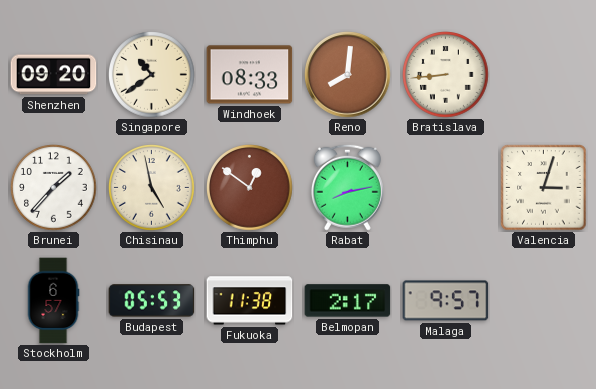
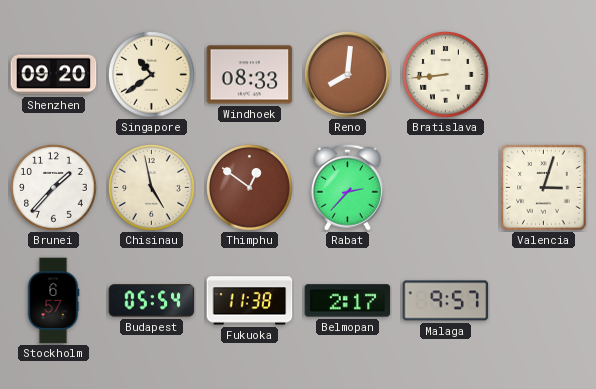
Rabat: 8:13 -> 2:37
Budapest: 05:53 -> 05:54
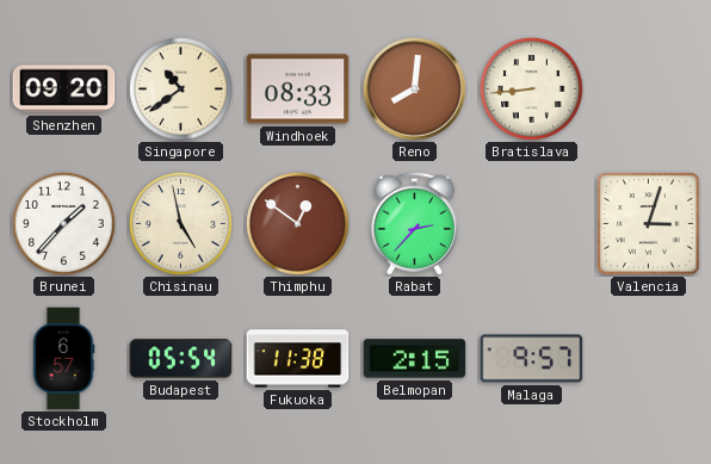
Belmopan: 2:17 -> 2:15
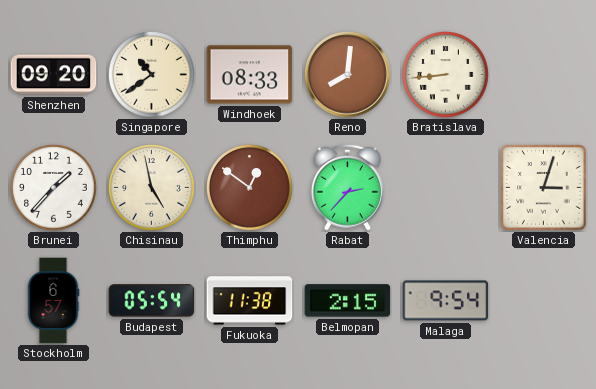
Malaga: 9:57 -> 9:54
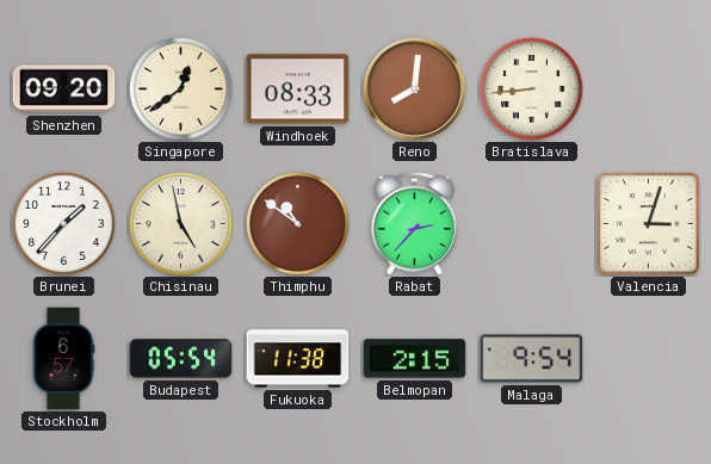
Singapore: 10:39 -> 12:39
Thimphu: 12:51 -> 10:51
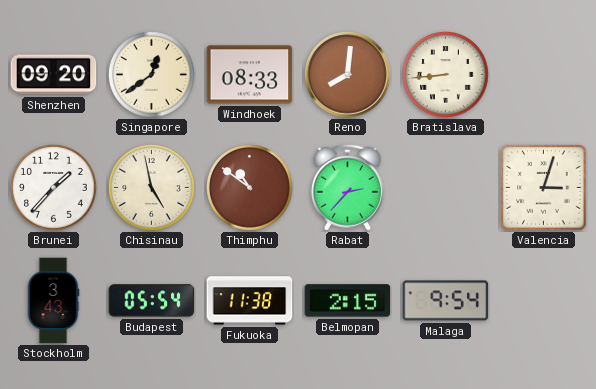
Stockholm: 6:57 -> 3:43
